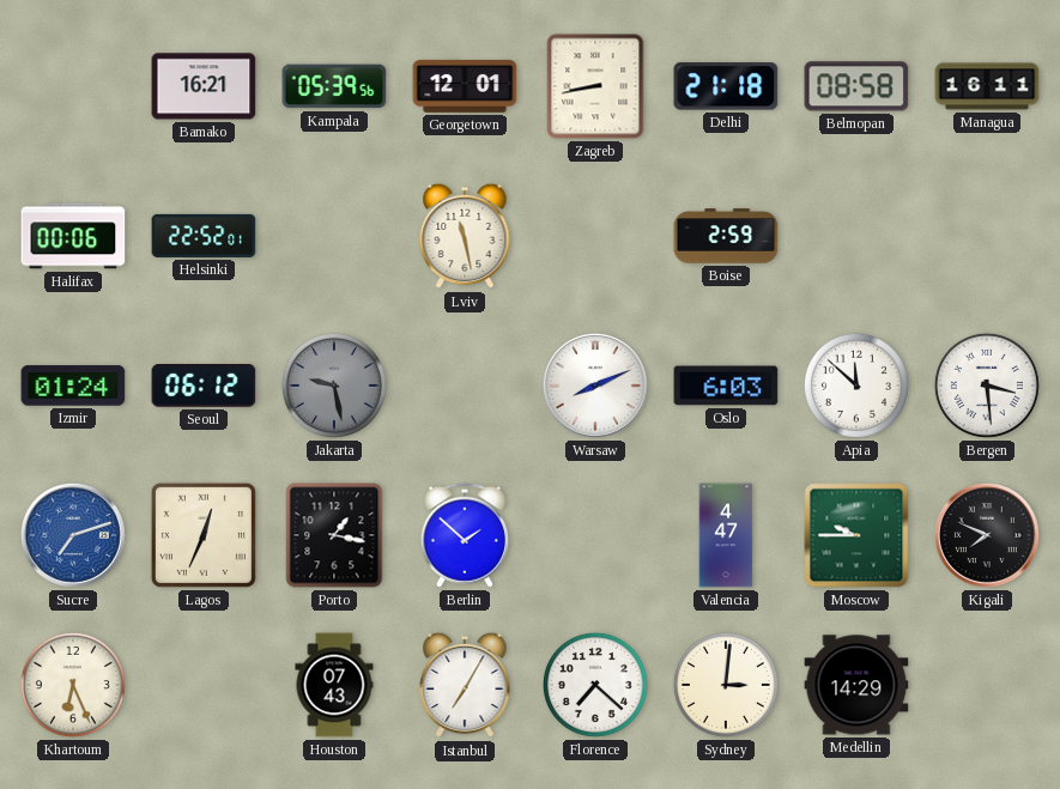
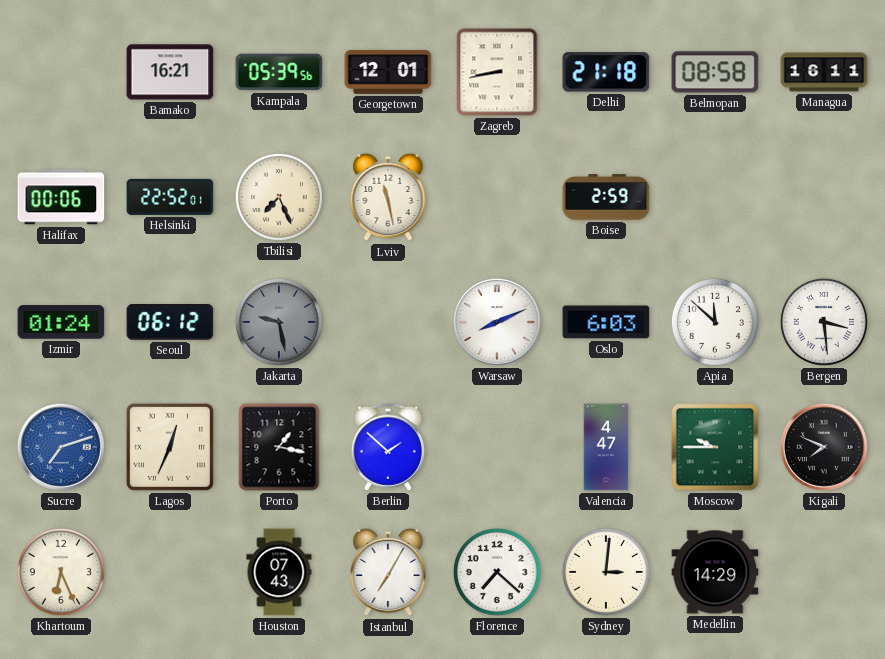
Tbilisi: none -> 7:26
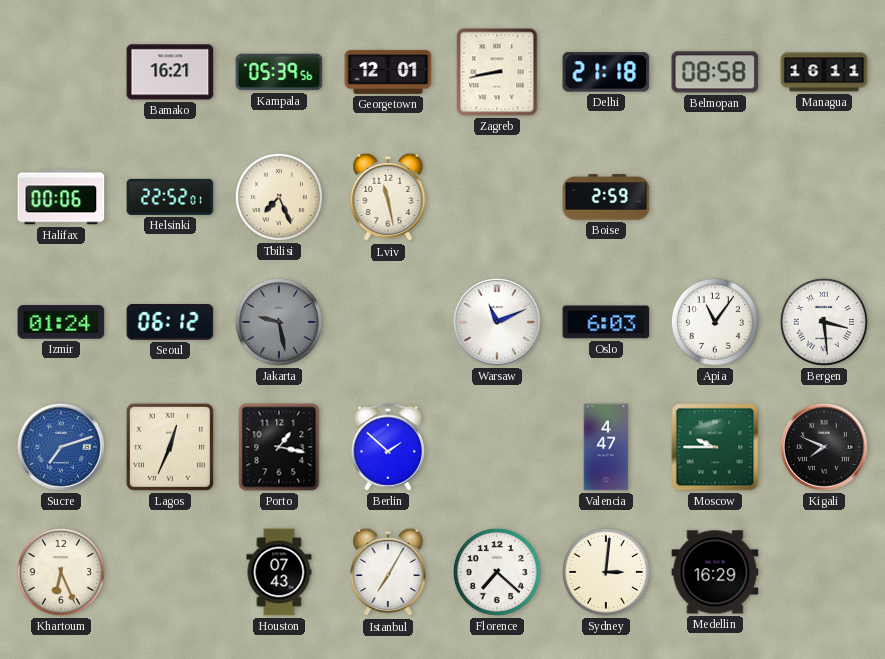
Warsaw: 8:11 -> 11:11
Apia: 11:52 -> 11:06
Medellin: 14:29 -> 16:29
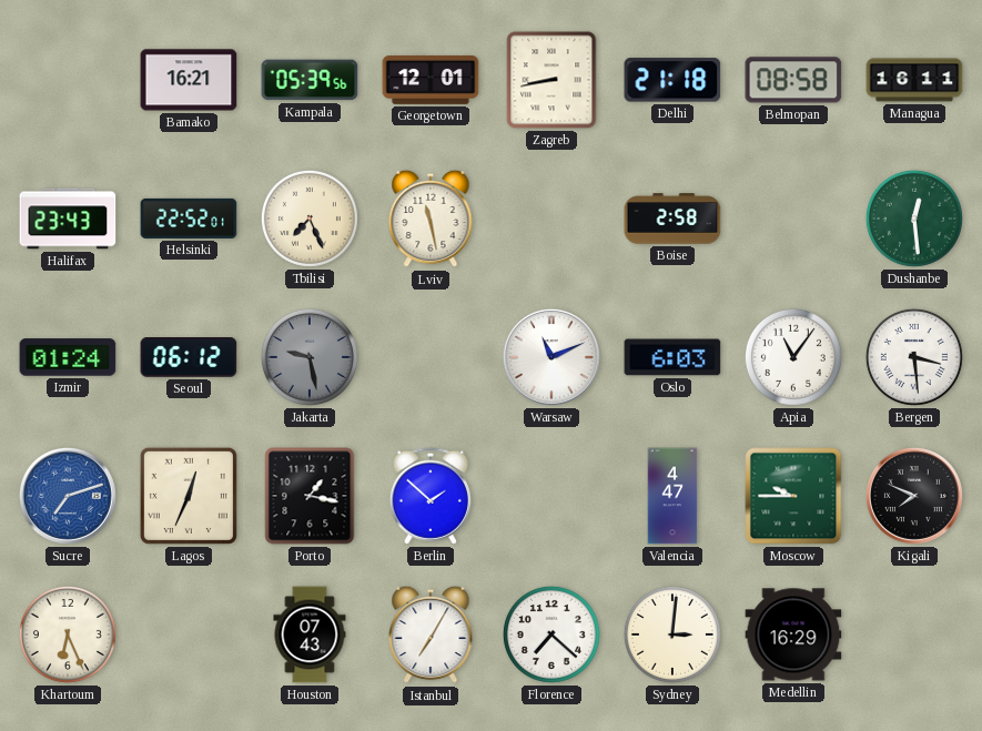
Halifax: 00:06 -> 23:43
Boise: 2:59 -> 2:58
Dushanbe: none -> 12:29
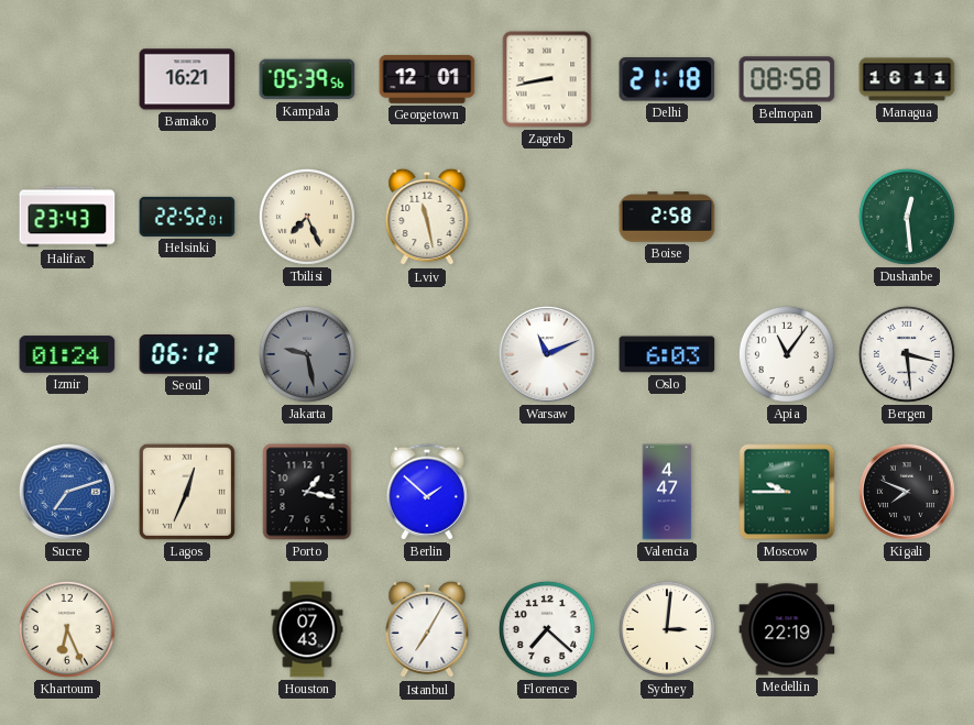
Medellin: 16:29 -> 22:19
